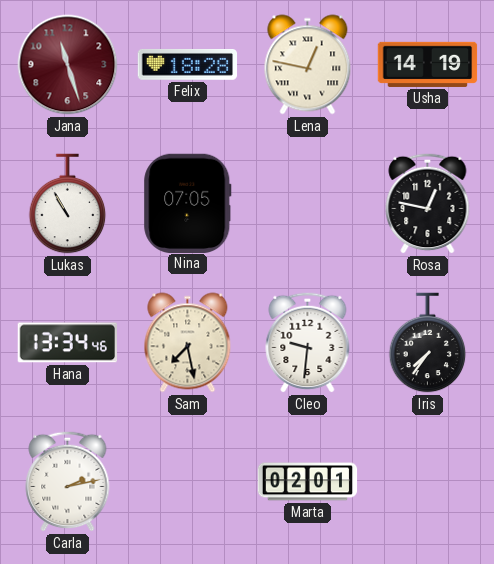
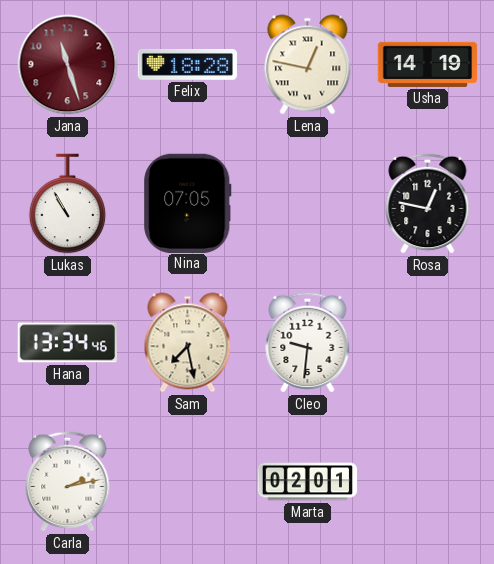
Iris: 7:36 -> none
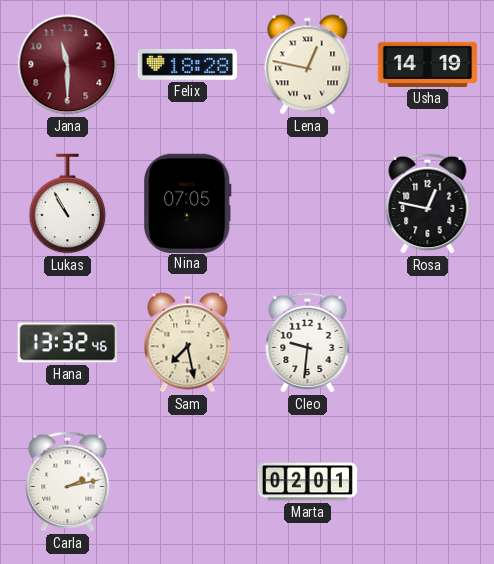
Jana: 11:27 -> 11:30
Hana: 13:34 -> 13:32
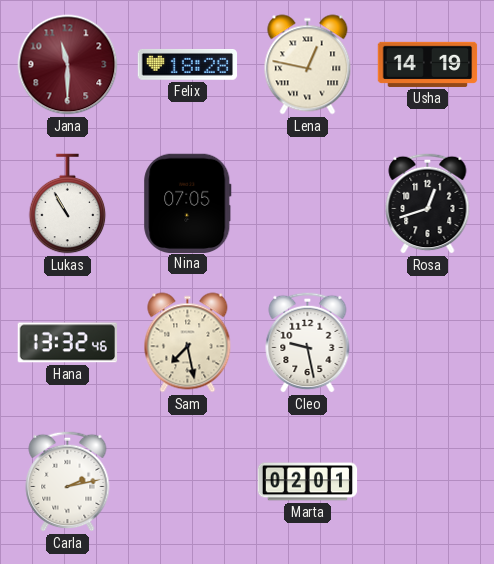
Rosa: 12:47 -> 12:42
Cleo: 9:31 -> 9:28
